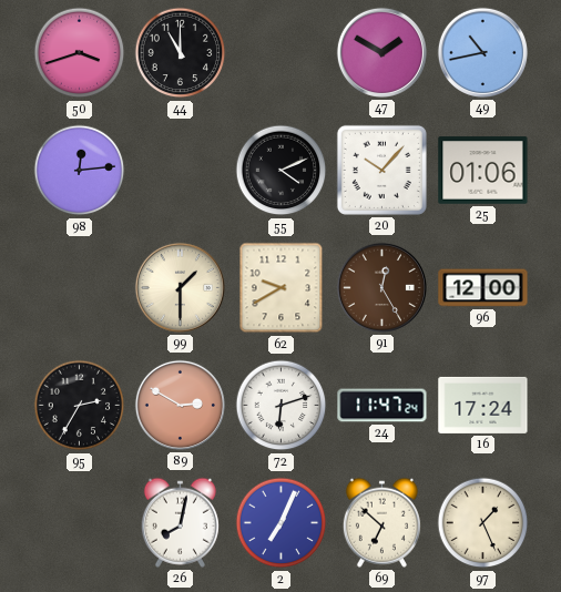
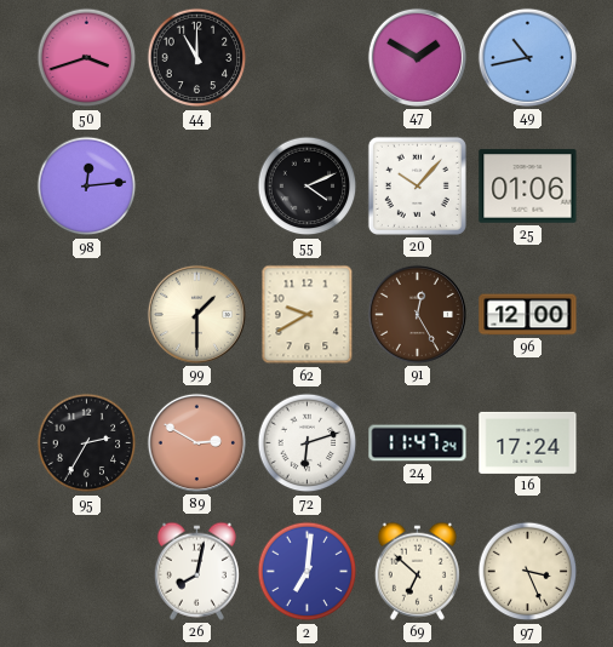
2: 7:04 -> 7:01
97: 1:26 -> 3:26
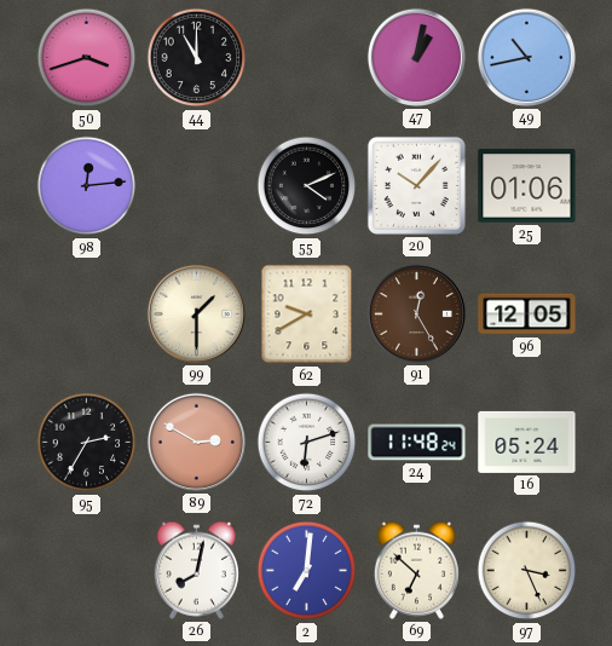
47: 1:50 -> 1:02
96: 12:00 -> 12:05
24: 11:47 -> 11:48
16: 17:24 -> 05:24
